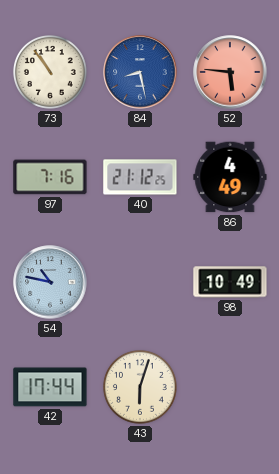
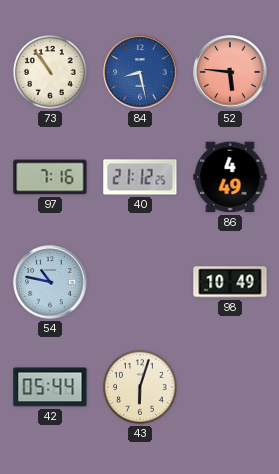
42: 17:44 -> 05:44
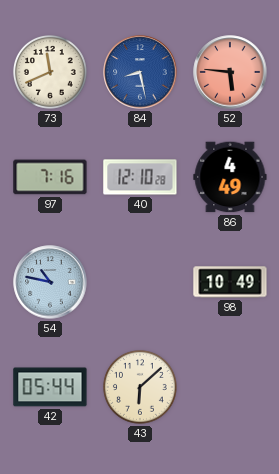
73: 10:54 -> 11:41
40: 21:12 -> 12:10
43: 6:03 -> 6:08
